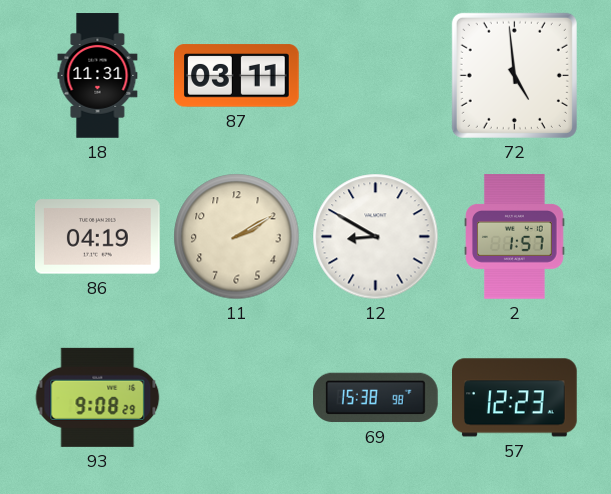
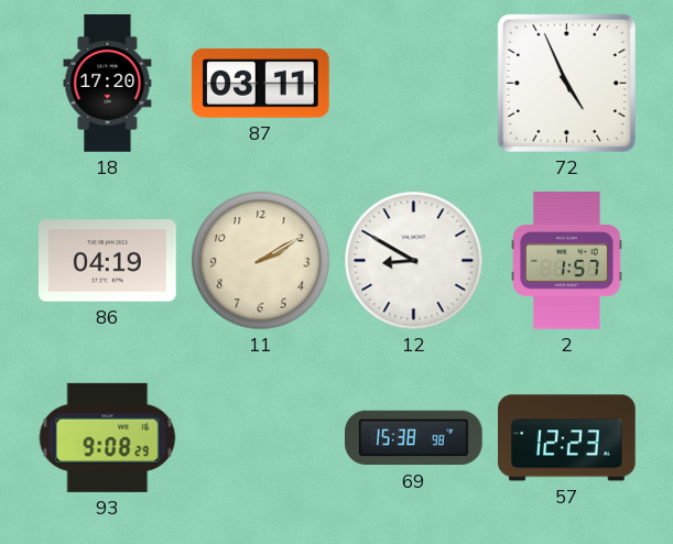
18: 11:31 -> 17:20
72: 4:59 -> 4:56
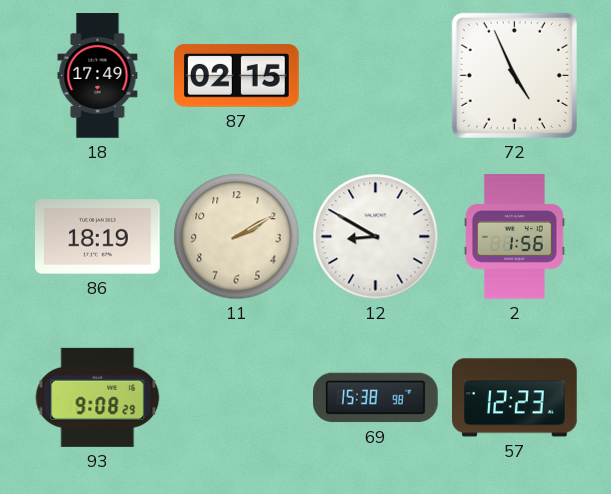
18: 17:20 -> 17:49
87: 03:11 -> 02:15
86: 04:19 -> 18:19
2: 1:57 -> 1:56
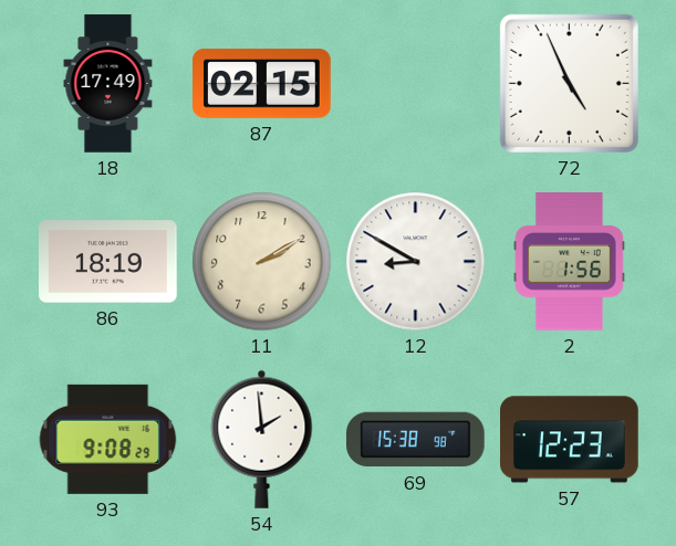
54: none -> 1:59
